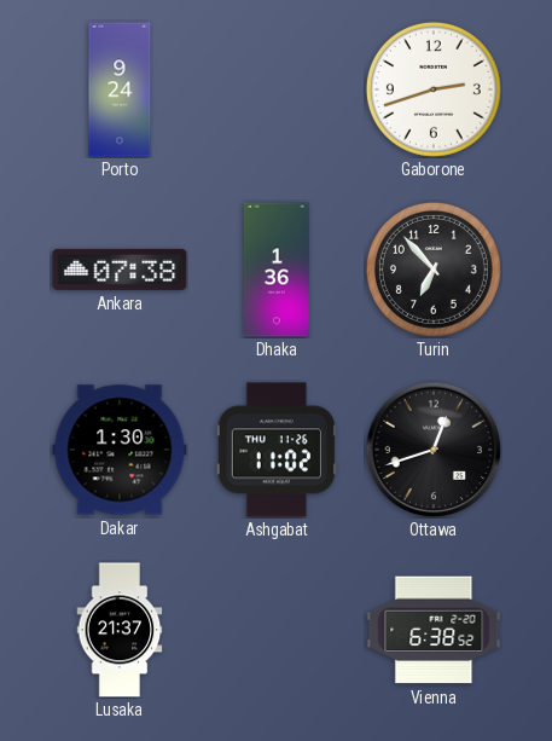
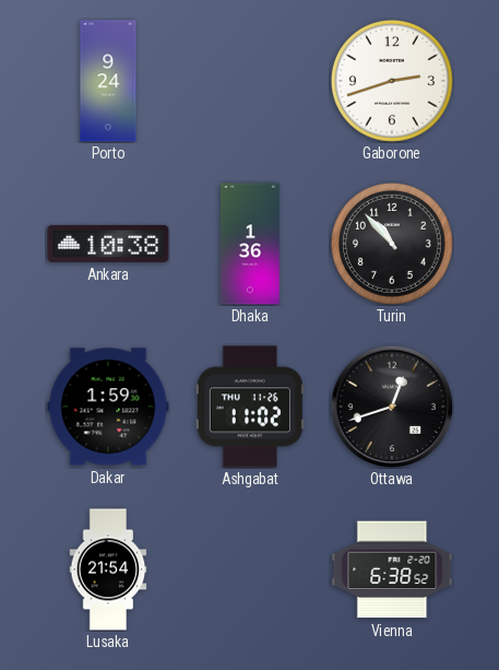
Ankara: 07:38 -> 10:38
Turin: 6:53 -> 10:53
Dakar: 1:30 -> 1:59
Lusaka: 21:37 -> 21:54
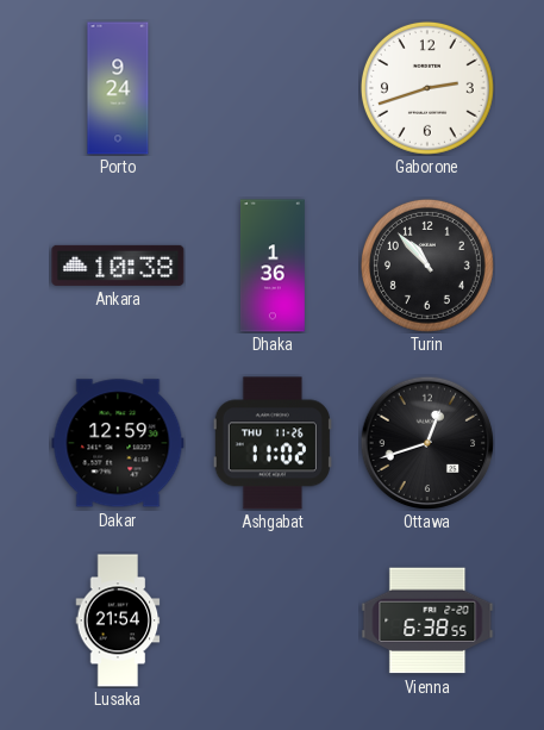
Dakar: 1:59 -> 12:59
Vienna: 6:38:52 -> 6:38:55
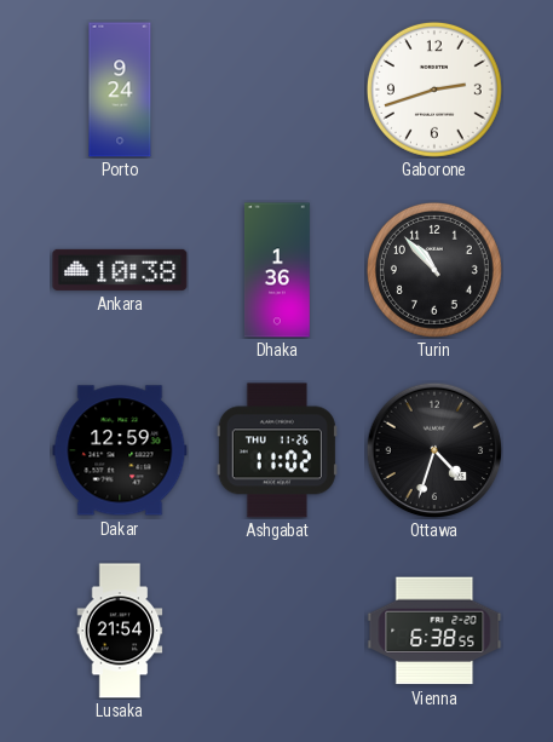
Ottawa: 12:42 -> 4:33
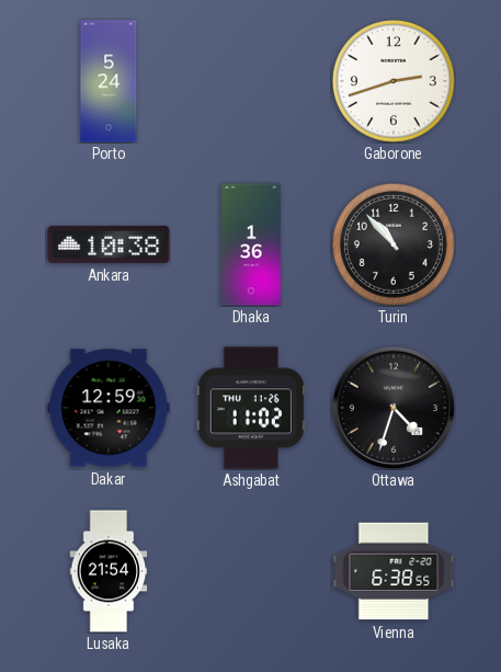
Porto: 9:24 -> 5:24
